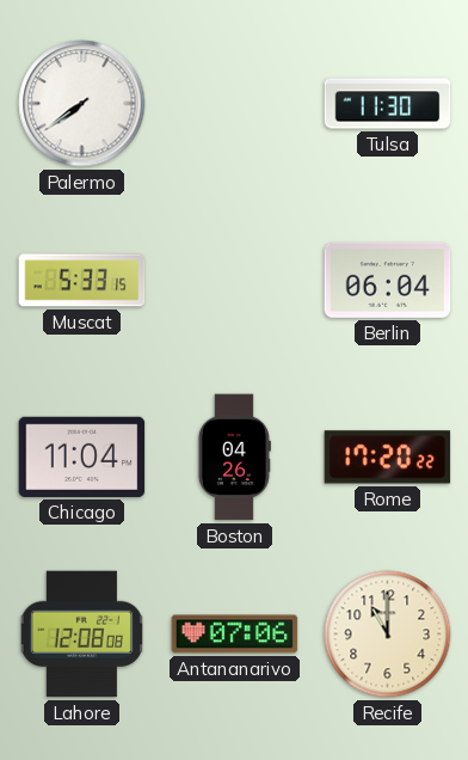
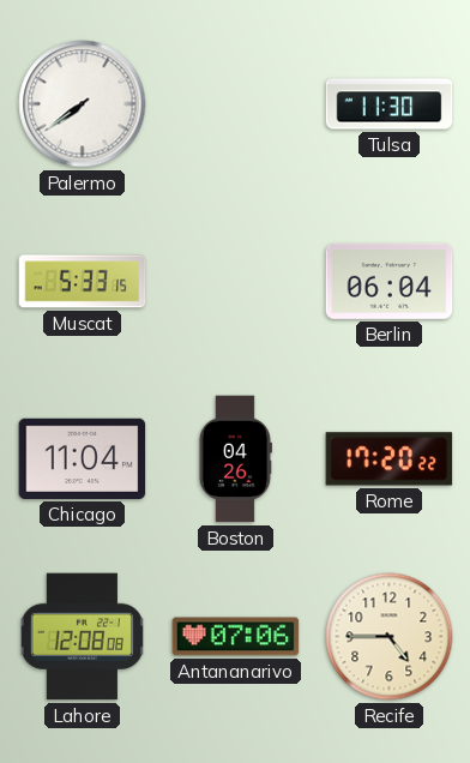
Recife: 11:00 -> 4:45
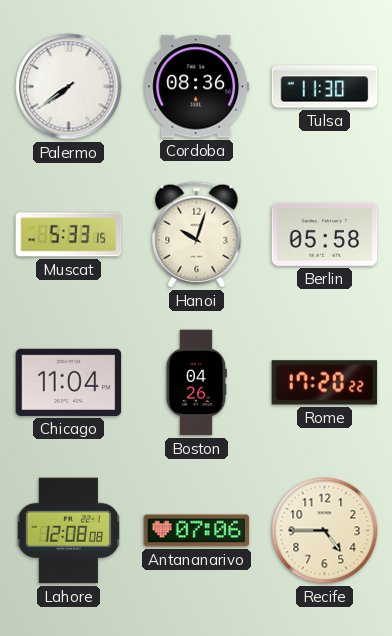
Cordoba: none -> 08:36
Hanoi: none -> 10:03
Berlin: 06:04 -> 05:58
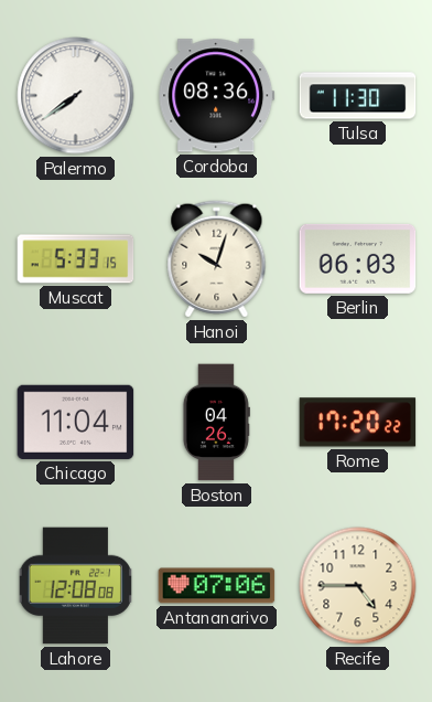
Berlin: 05:58 -> 06:03
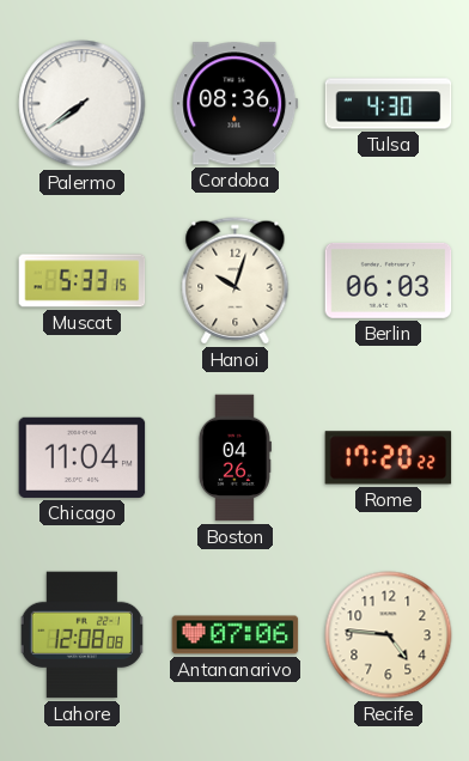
Tulsa: 11:30 -> 4:30
Recife: 4:45 -> 4:46
